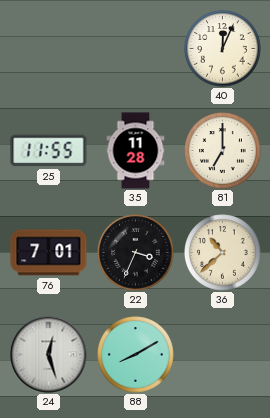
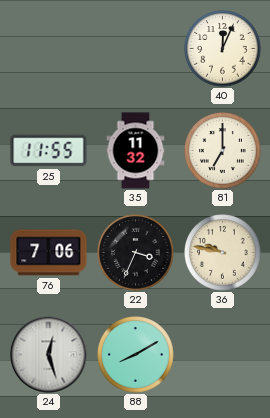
35: 11:28 -> 11:32
76: 7:01 -> 7:06
36: 10:38 -> 9:47
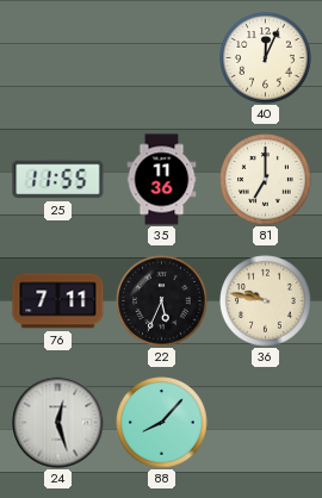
35: 11:32 -> 11:36
76: 7:06 -> 7:11
22: 3:34 -> 5:34
88: 8:10 -> 8:07
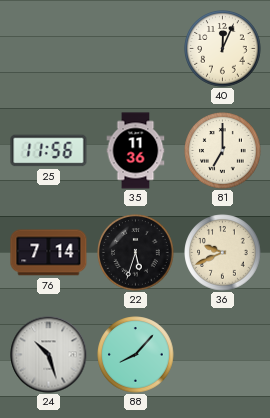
25: 11:55 -> 11:56
76: 7:11 -> 7:14
22: 5:34 -> 5:33
36: 9:47 -> 9:41
24: 12:27 -> 10:27
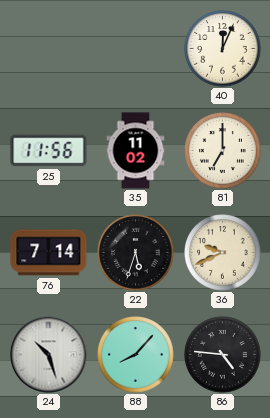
35: 11:36 -> 11:02
86: none -> 4:46
